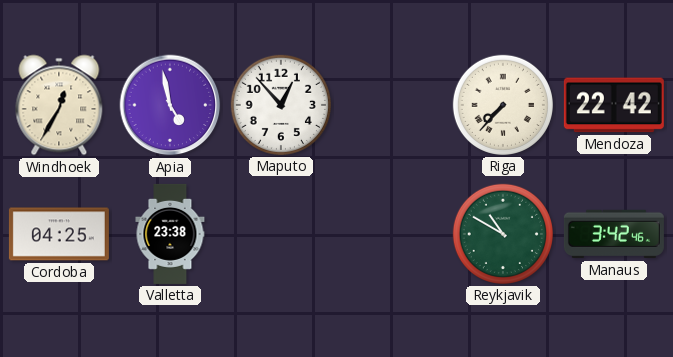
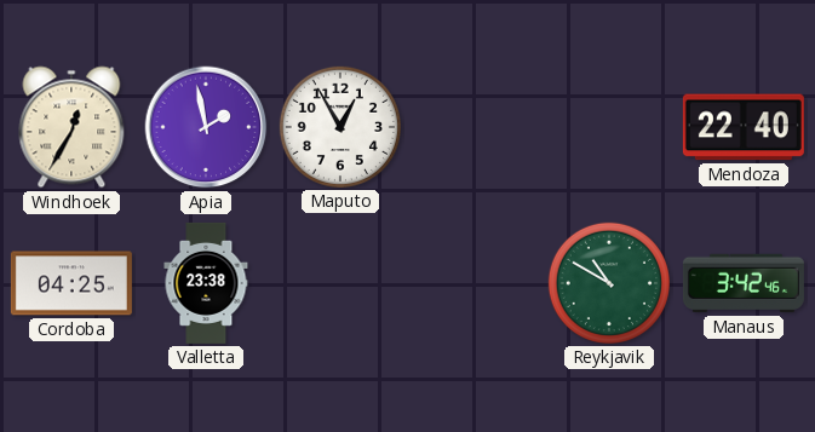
Apia: 4:58 -> 1:58
Maputo: 12:53 -> 12:55
Riga: 7:37 -> none
Mendoza: 22:42 -> 22:40
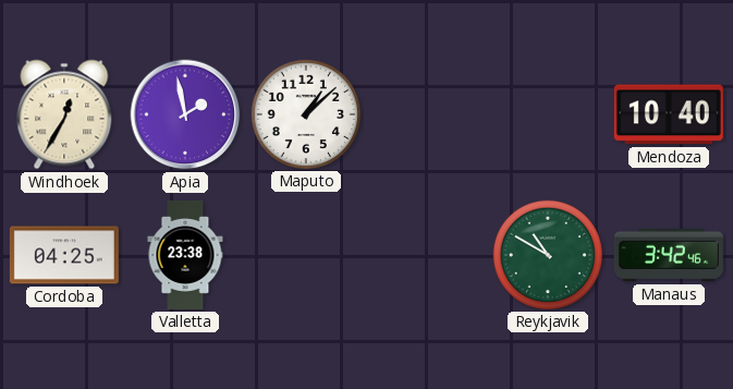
Maputo: 12:55 -> 1:08
Mendoza: 22:40 -> 10:40
